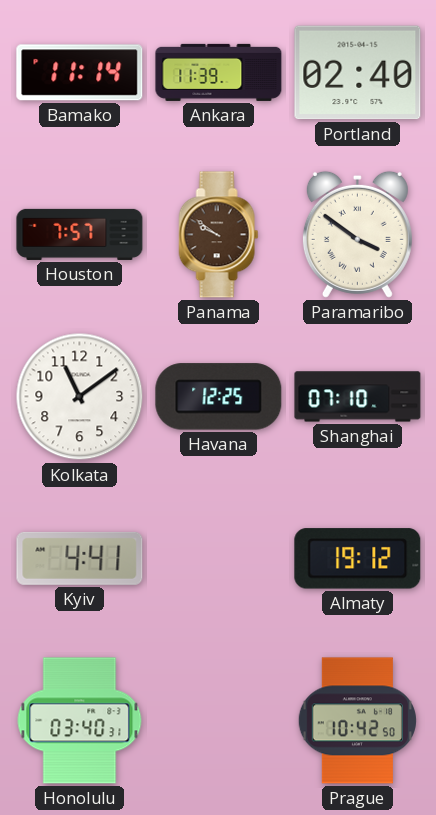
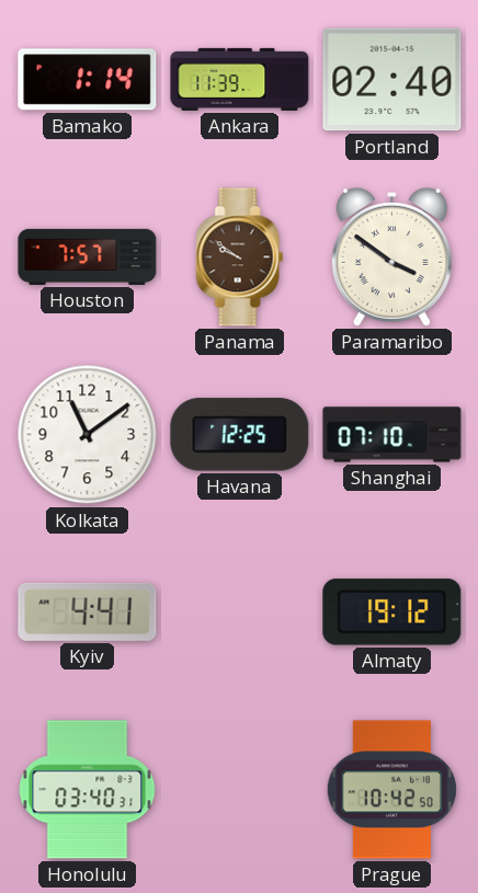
Bamako: 11:14 -> 1:14
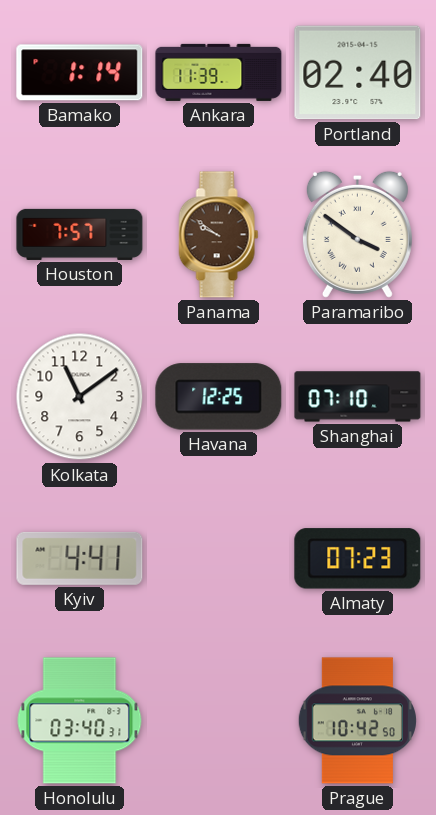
Almaty: 19:12 -> 07:23
